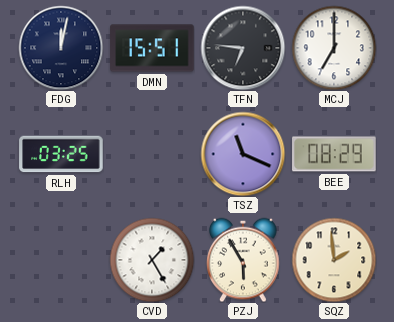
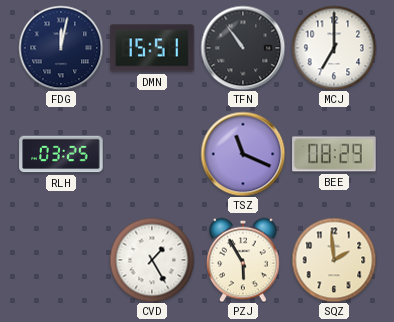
TFN: 6:46 -> 10:54
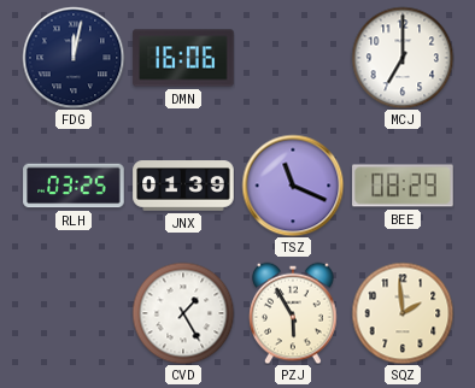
DMN: 15:51 -> 16:06
TFN: 10:54 -> none
JNX: none -> 01:39
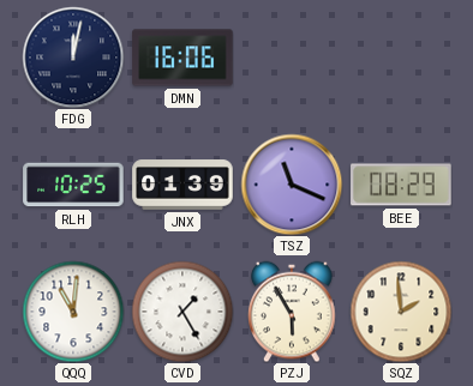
MCJ: 7:00 -> none
RLH: 03:25 -> 10:25
QQQ: none -> 11:01
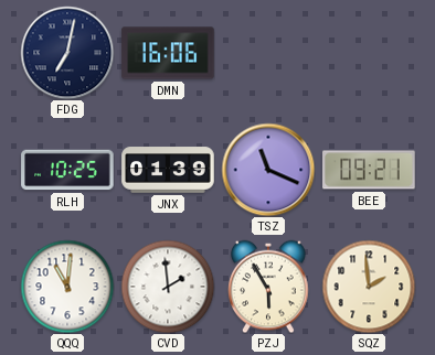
FDG: 12:02 -> 7:02
BEE: 08:29 -> 09:21
CVD: 1:25 -> 1:59
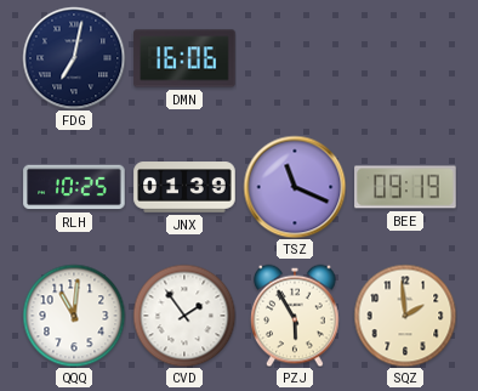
BEE: 09:21 -> 09:19
CVD: 1:59 -> 1:54
